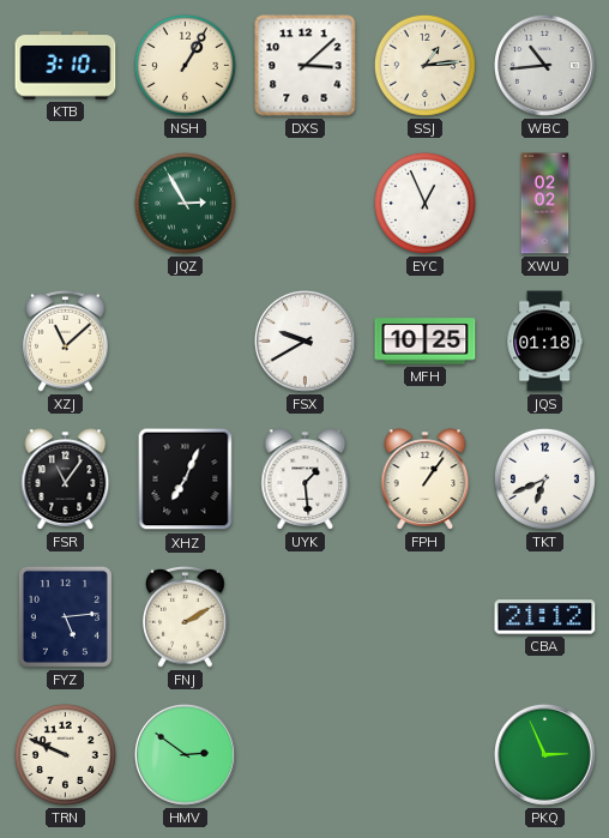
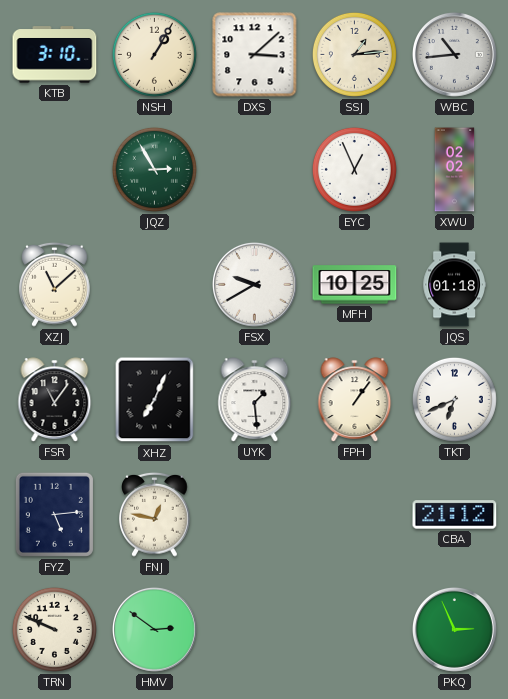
FNJ: 2:10 -> 12:47
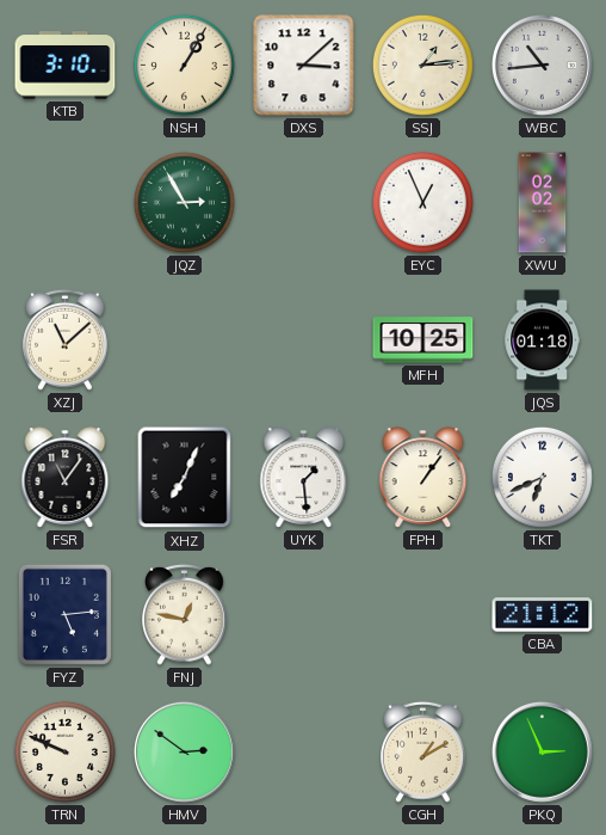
FSX: 9:40 -> none
CGH: none -> 1:10
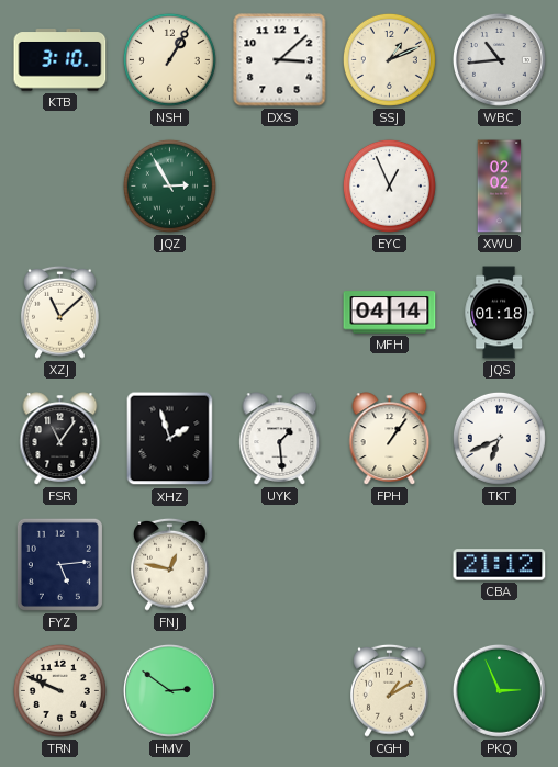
SSJ: 1:14 -> 1:11
MFH: 10:25 -> 04:14
XHZ: 7:04 -> 1:57
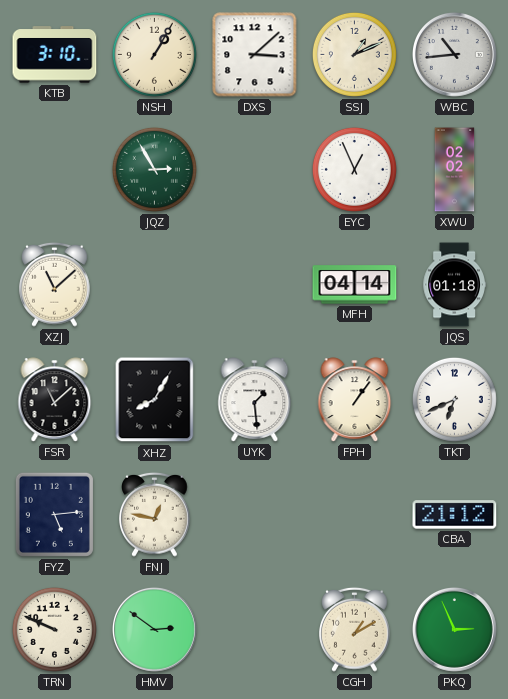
FSR: 11:06 -> 11:08
XHZ: 1:57 -> 8:05
